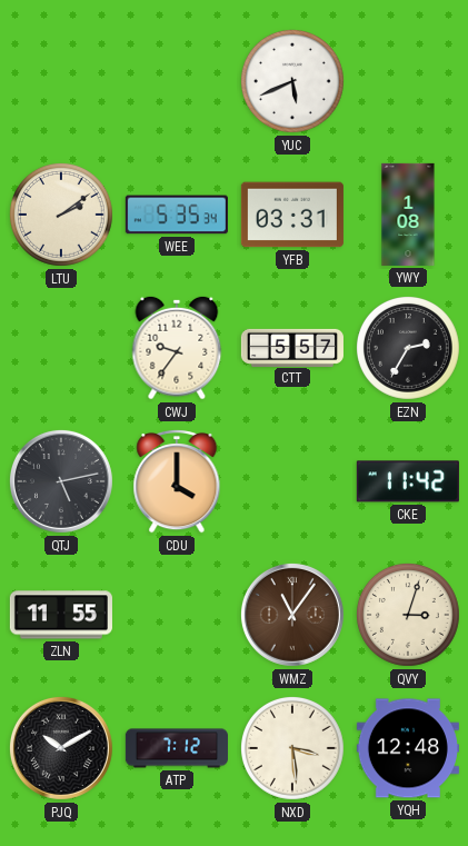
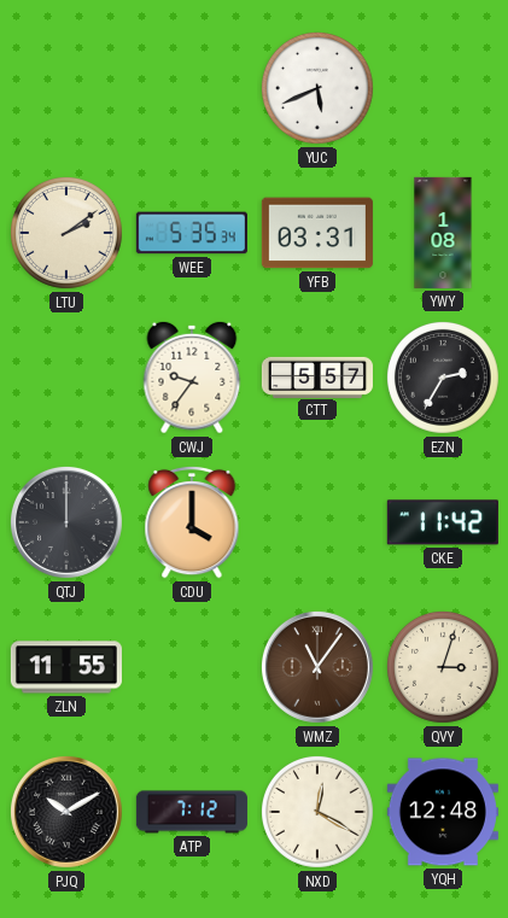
QTJ: 5:13 -> 12:00
NXD: 3:29 -> 12:20
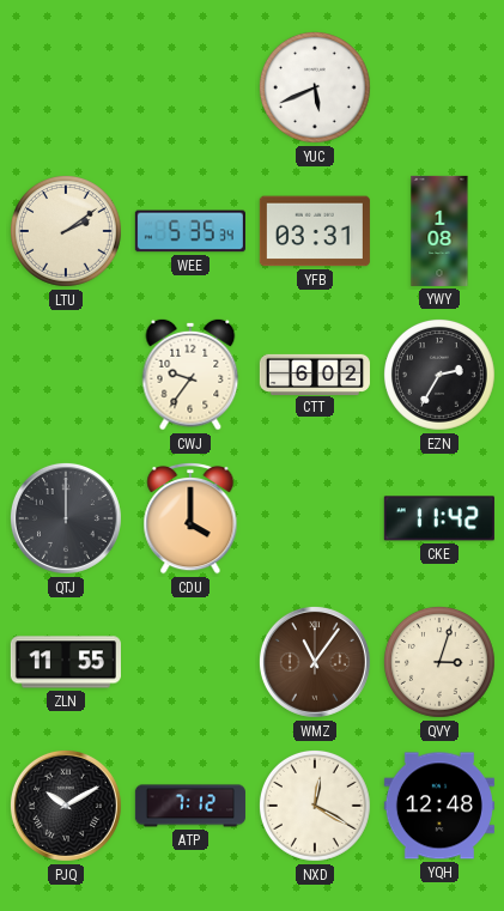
CTT: 5:57 -> 6:02
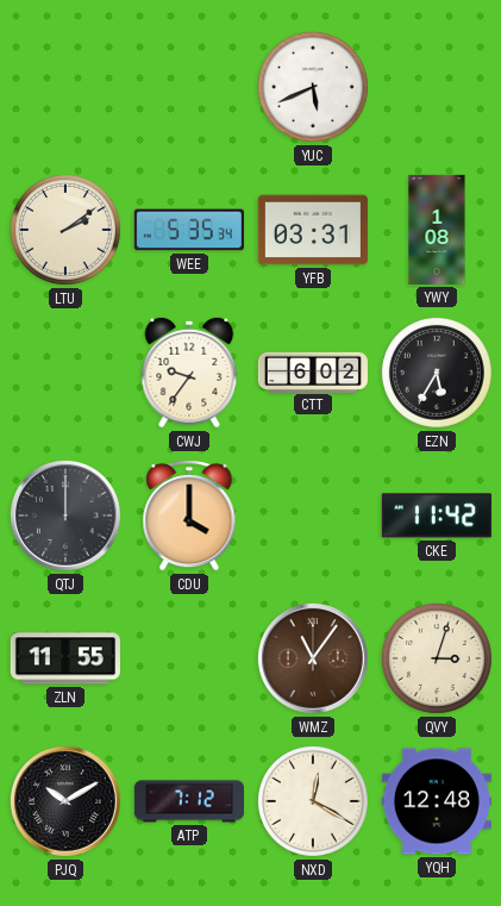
EZN: 2:35 -> 5:35
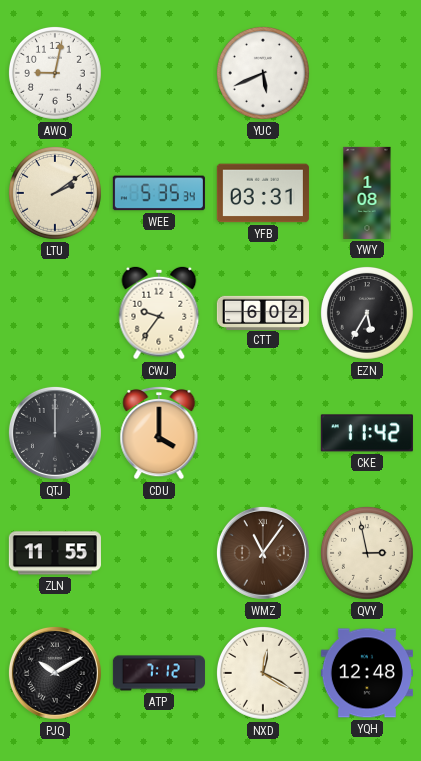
AWQ: none -> 9:02
QVY: 3:03 -> 2:58
